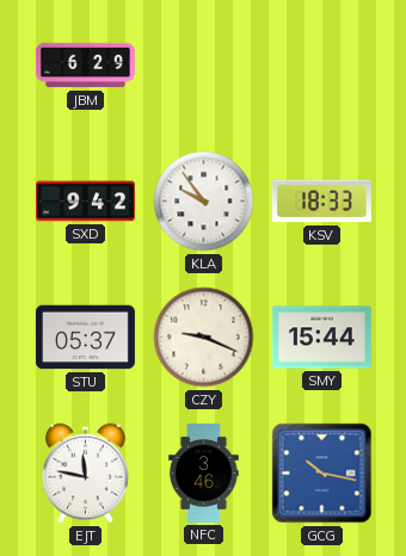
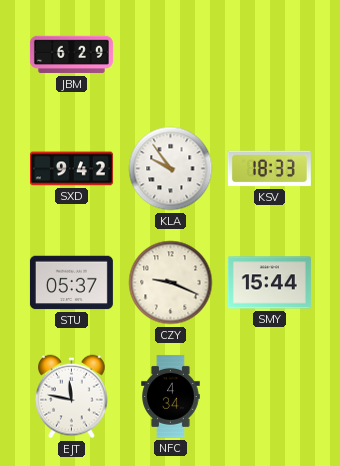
NFC: 3:46 -> 4:34
GCG: 10:17 -> none
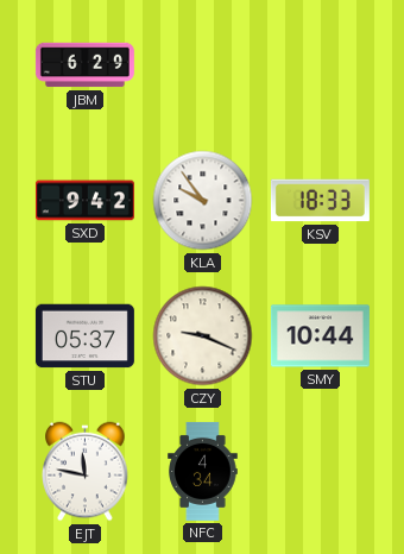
SMY: 15:44 -> 10:44
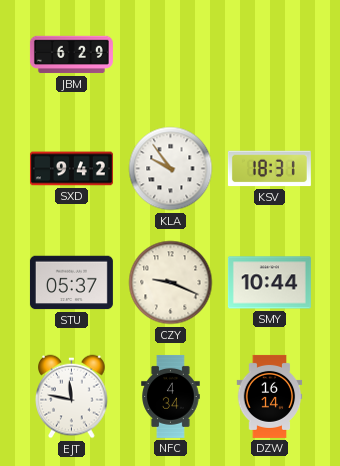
KSV: 18:33 -> 18:31
DZW: none -> 16:14
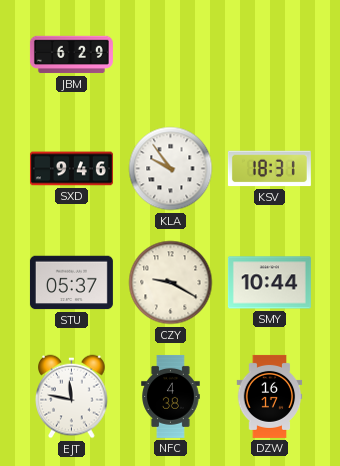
SXD: 9:42 -> 9:46
CZY: 9:19 -> 9:20
NFC: 4:34 -> 4:38
DZW: 16:14 -> 16:17
